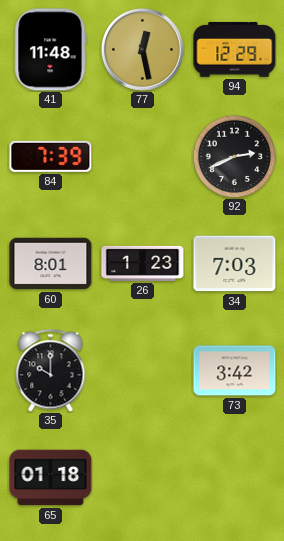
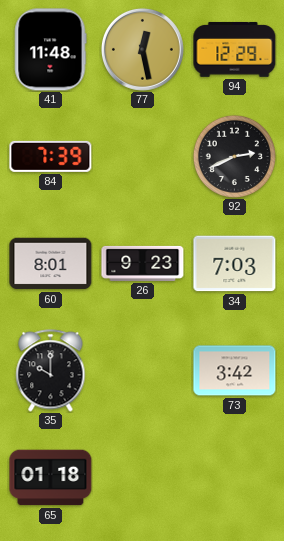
26: 1:23 -> 9:23
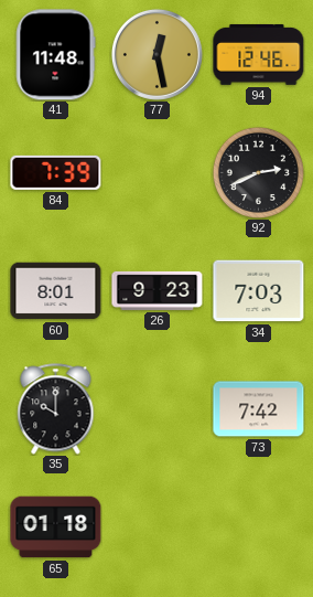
94: 12:29 -> 12:46
73: 3:42 -> 7:42
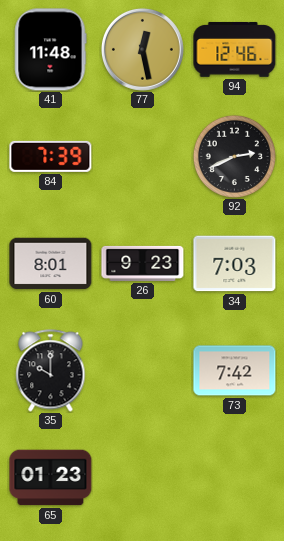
65: 01:18 -> 01:23
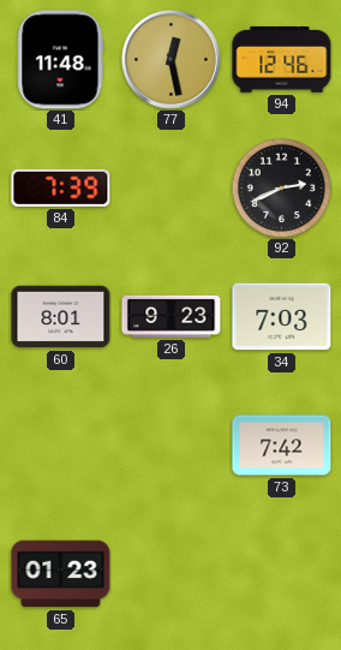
35: 10:00 -> none
